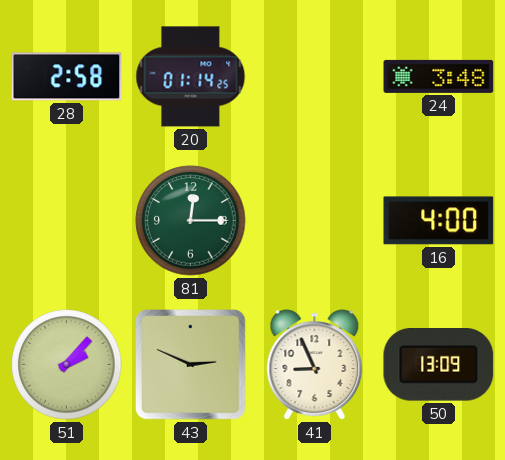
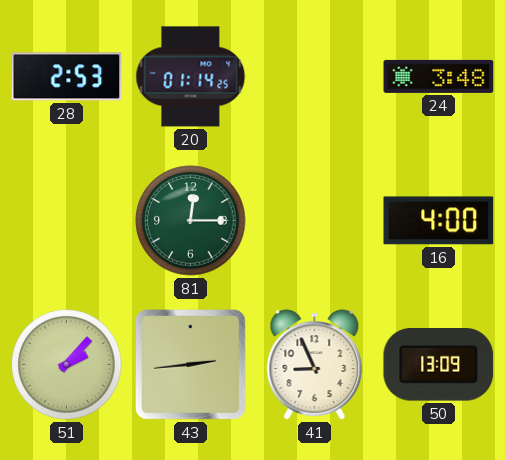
28: 2:58 -> 2:53
43: 2:49 -> 2:44
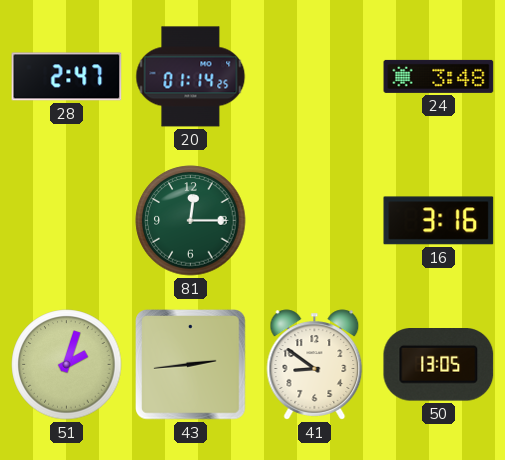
28: 2:53 -> 2:47
16: 4:00 -> 3:16
51: 2:07 -> 2:03
41: 8:56 -> 8:51
50: 13:09 -> 13:05
